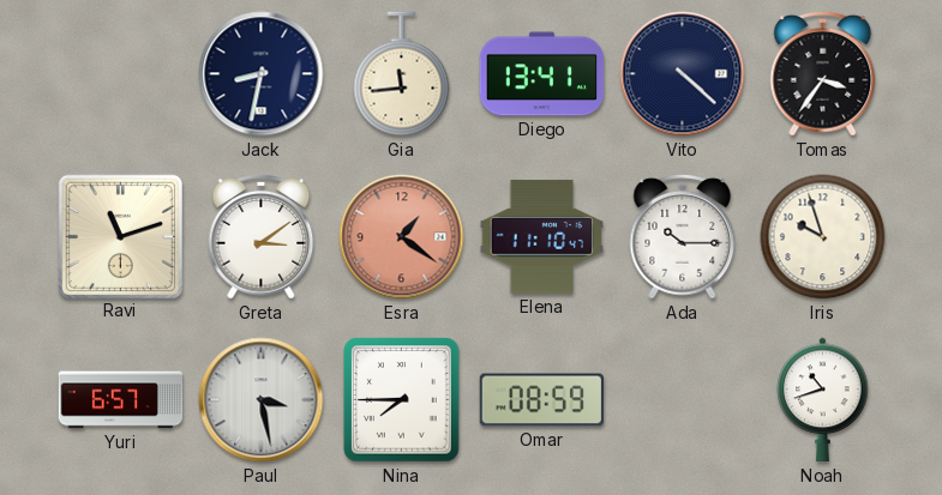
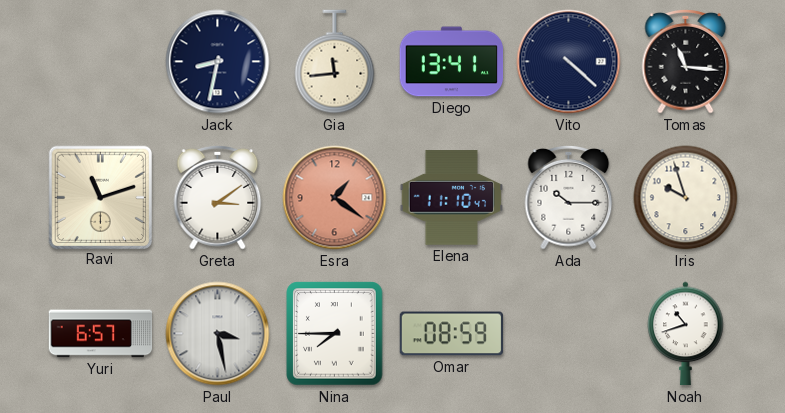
Tomas: 3:36 -> 11:16
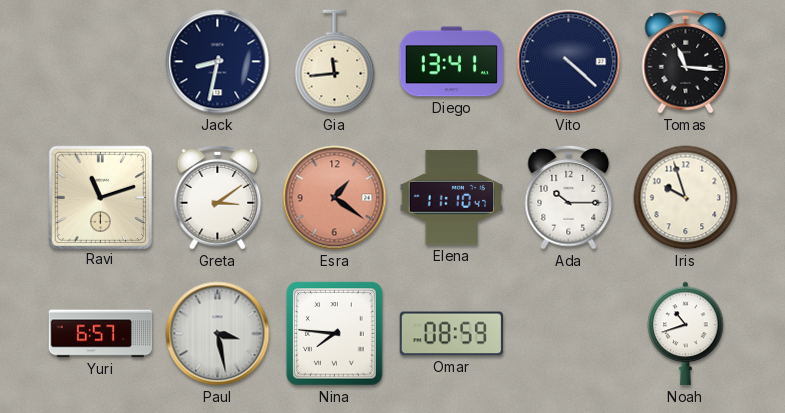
Nina: 7:45 -> 7:46
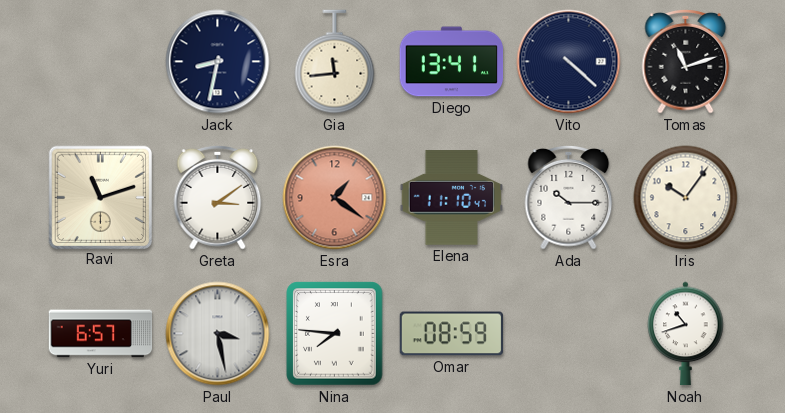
Tomas: 11:16 -> 11:12
Iris: 9:57 -> 10:06
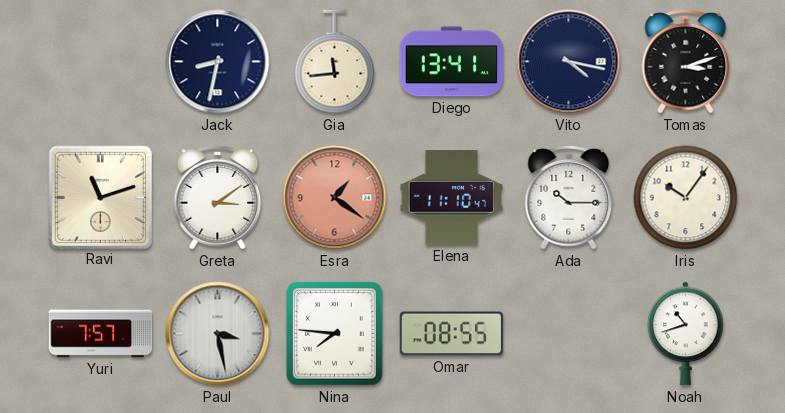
Vito: 4:22 -> 4:17
Tomas: 11:12 -> 3:12
Yuri: 6:57 -> 7:57
Omar: 08:59 -> 08:55
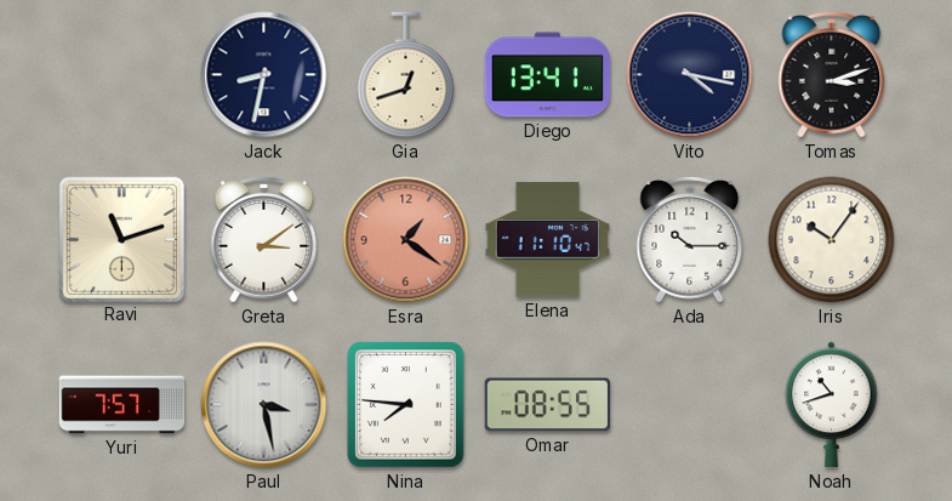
Gia: 11:44 -> 12:42
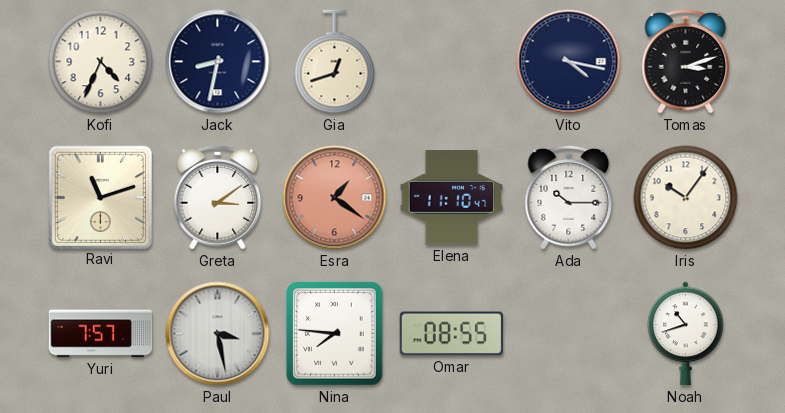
Kofi: none -> 4:34
Diego: 13:41 -> none
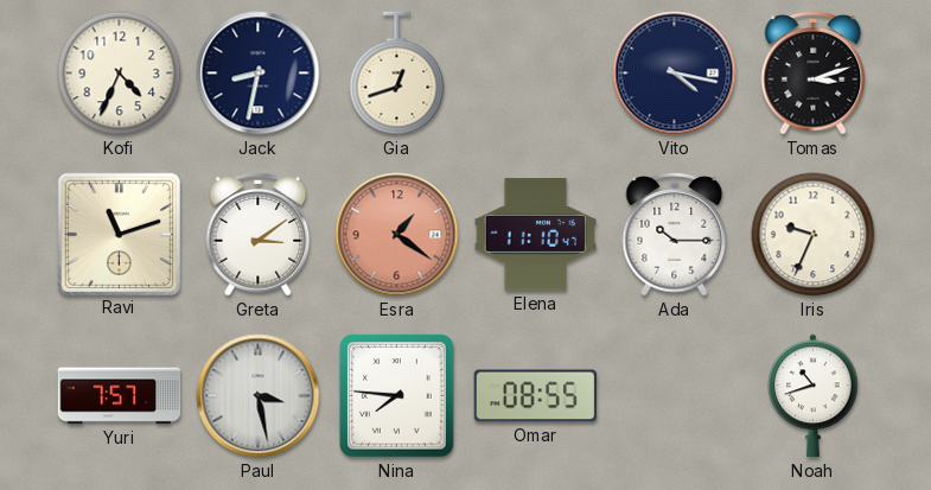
Iris: 10:06 -> 9:34
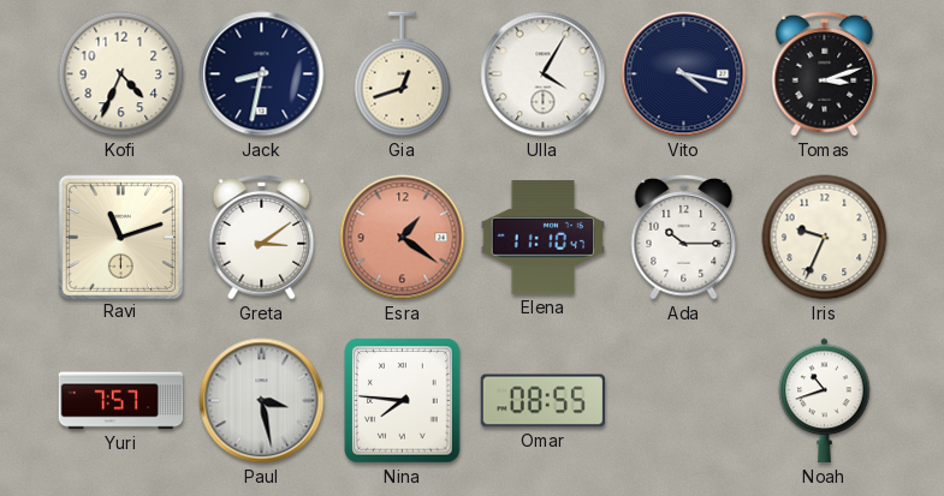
Ulla: none -> 4:05
